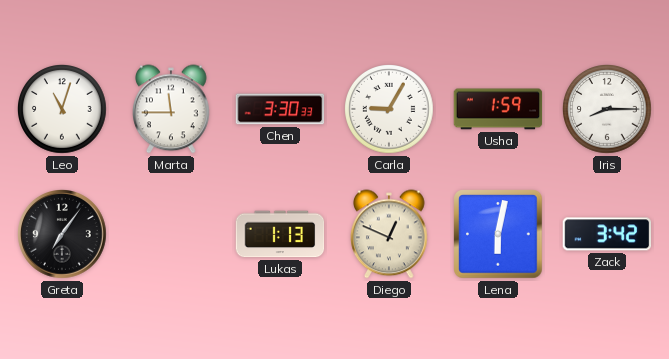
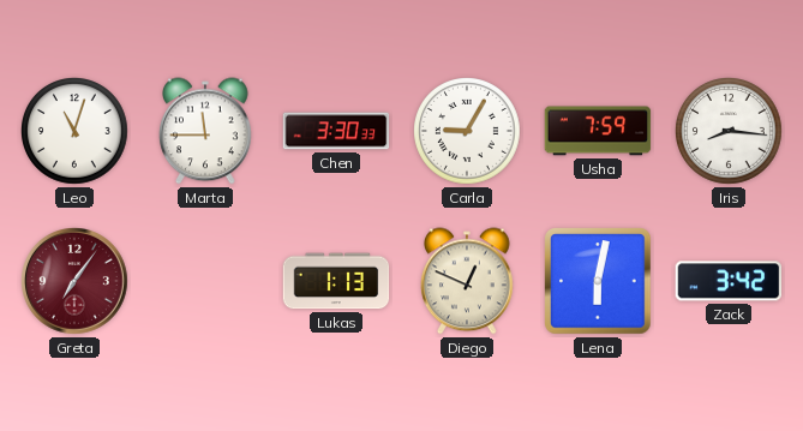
Usha: 1:59 -> 7:59
Iris: 8:15 -> 8:16
Greta dial: black -> burgundy
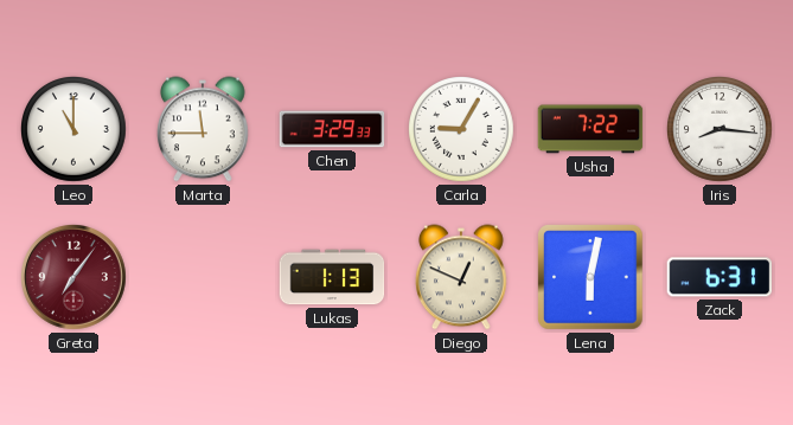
Leo: 11:03 -> 11:00
Chen: 3:30 -> 3:29
Usha: 7:59 -> 7:22
Zack: 3:42 -> 6:31
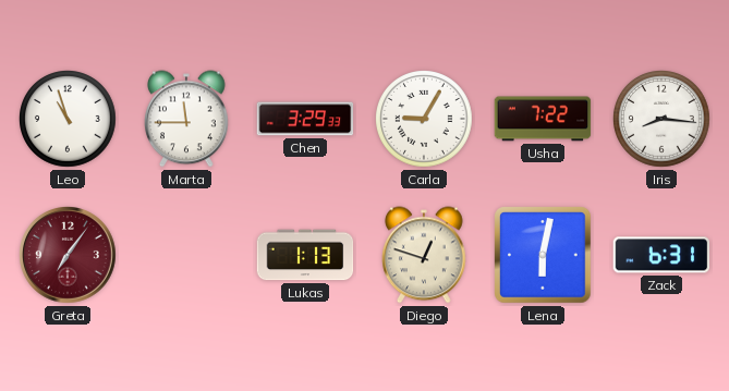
Leo: 11:00 -> 10:57
Diego: 12:49 -> 12:48
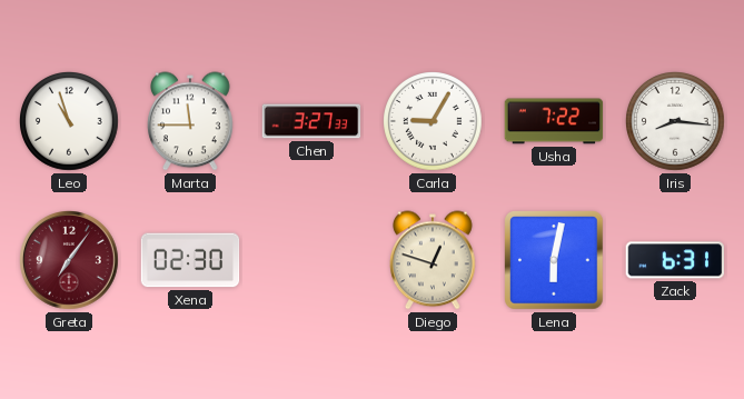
Chen: 3:29 -> 3:27
Xena: none -> 02:30
Lukas: 1:13 -> none
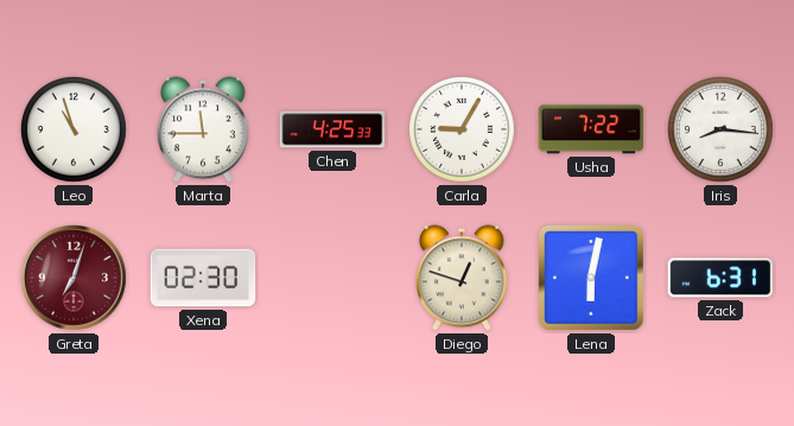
Chen: 3:27 -> 4:25
Greta: 7:06 -> 7:03
